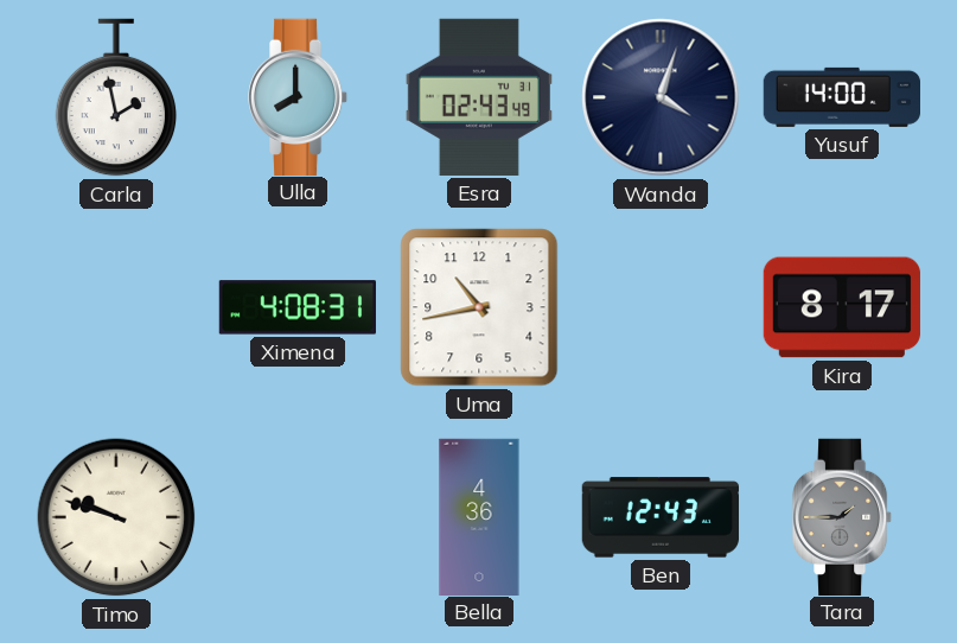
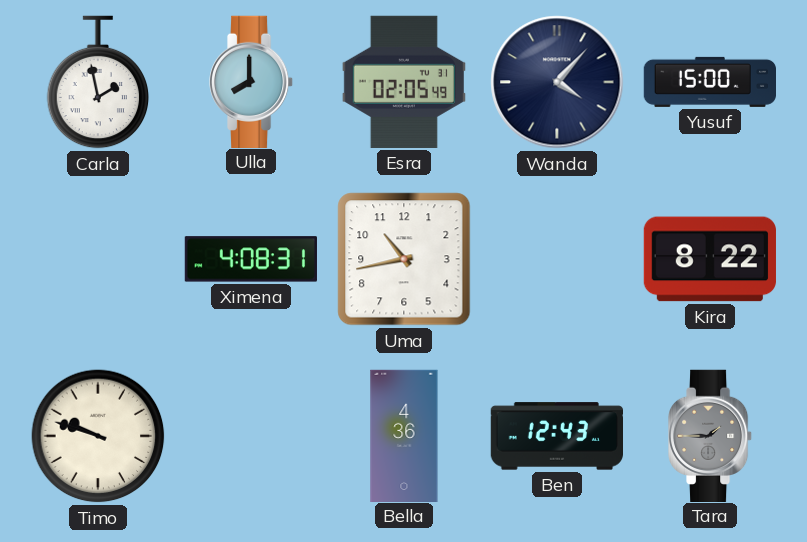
Esra: 02:43 -> 02:05
Wanda: 4:03 -> 4:07
Yusuf: 14:00 -> 15:00
Kira: 8:17 -> 8:22
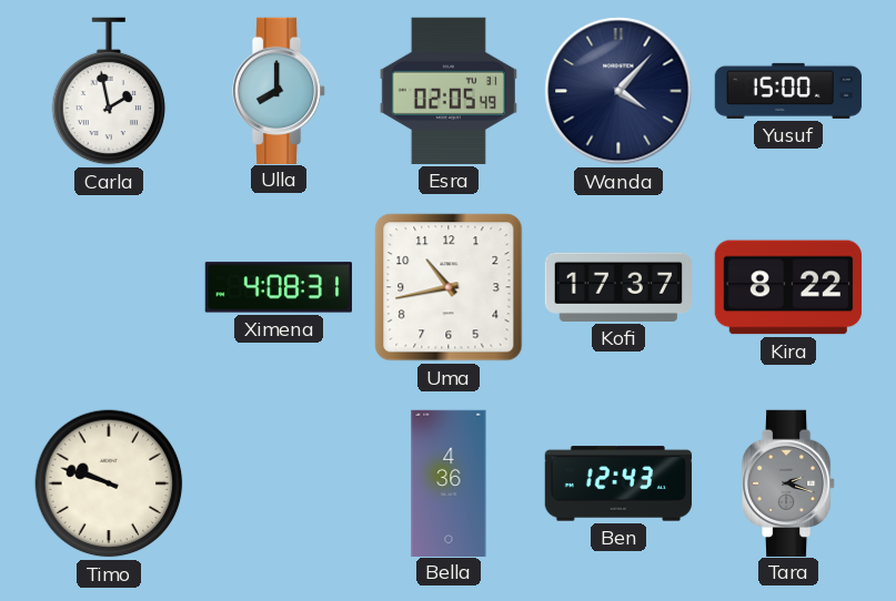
Kofi: none -> 17:37
Tara: 1:45 -> 2:18
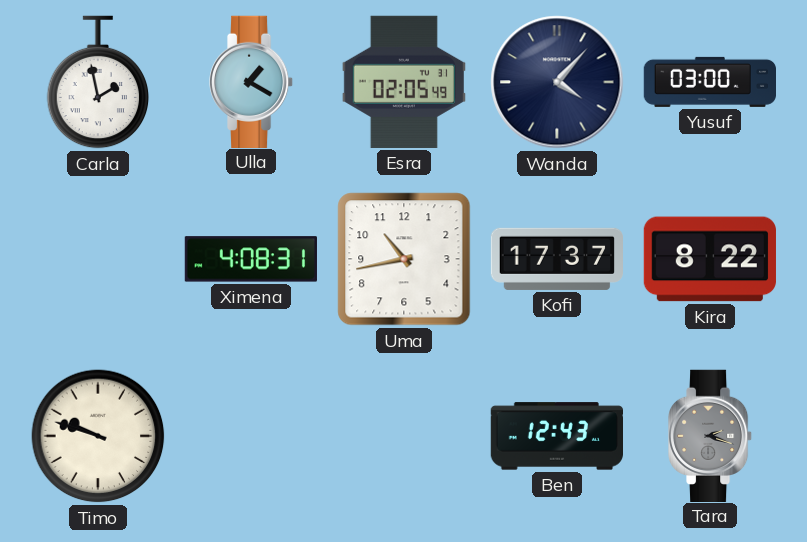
Ulla: 8:00 -> 1:20
Yusuf: 15:00 -> 03:00
Bella: 4:36 -> none
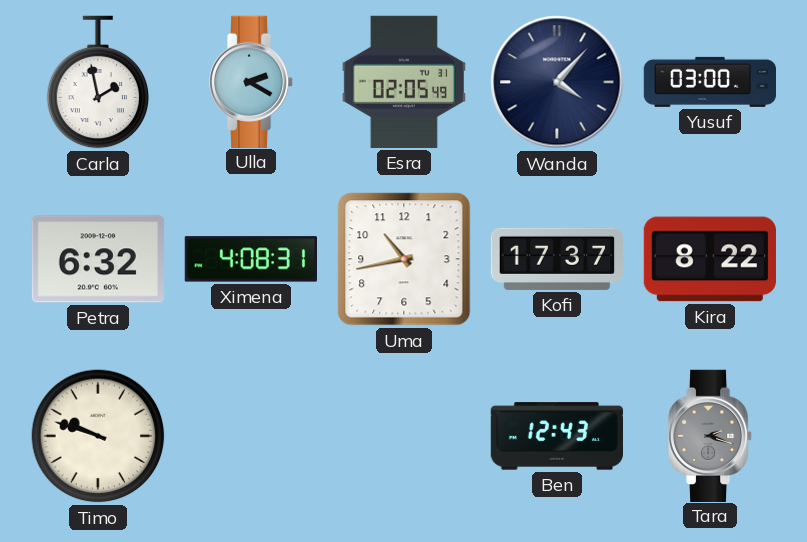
Ulla: 1:20 -> 2:20
Petra: none -> 6:32
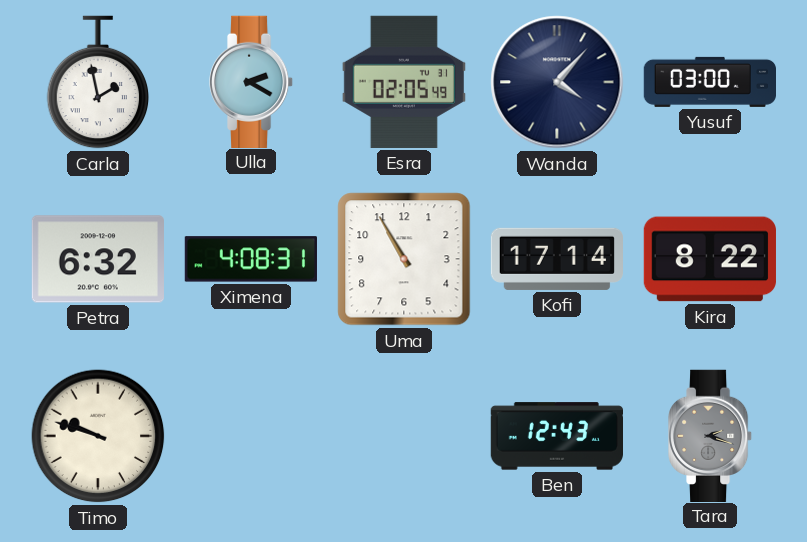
Uma: 10:43 -> 10:55
Kofi: 17:37 -> 17:14
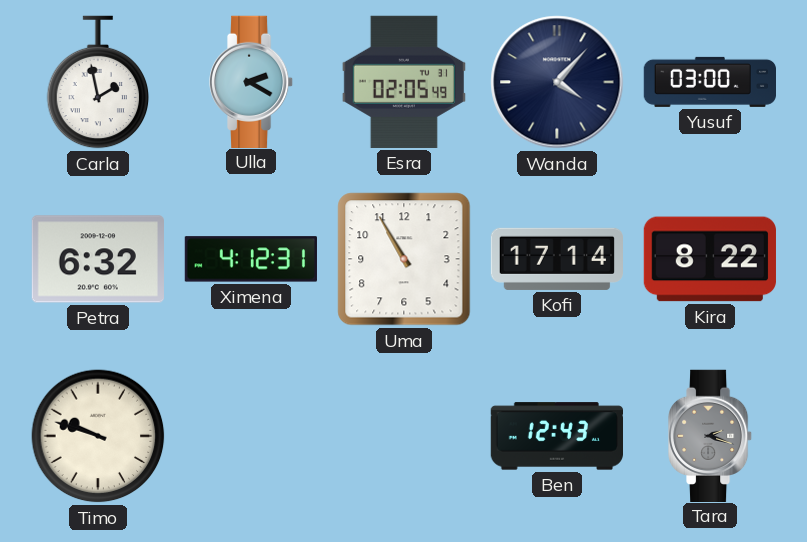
Ximena: 4:08 -> 4:12
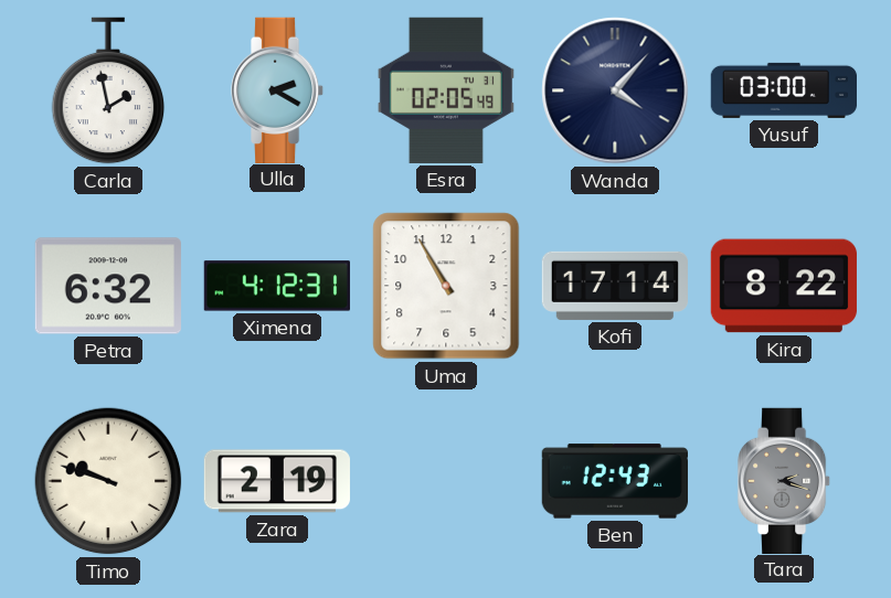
Zara: none -> 2:19
